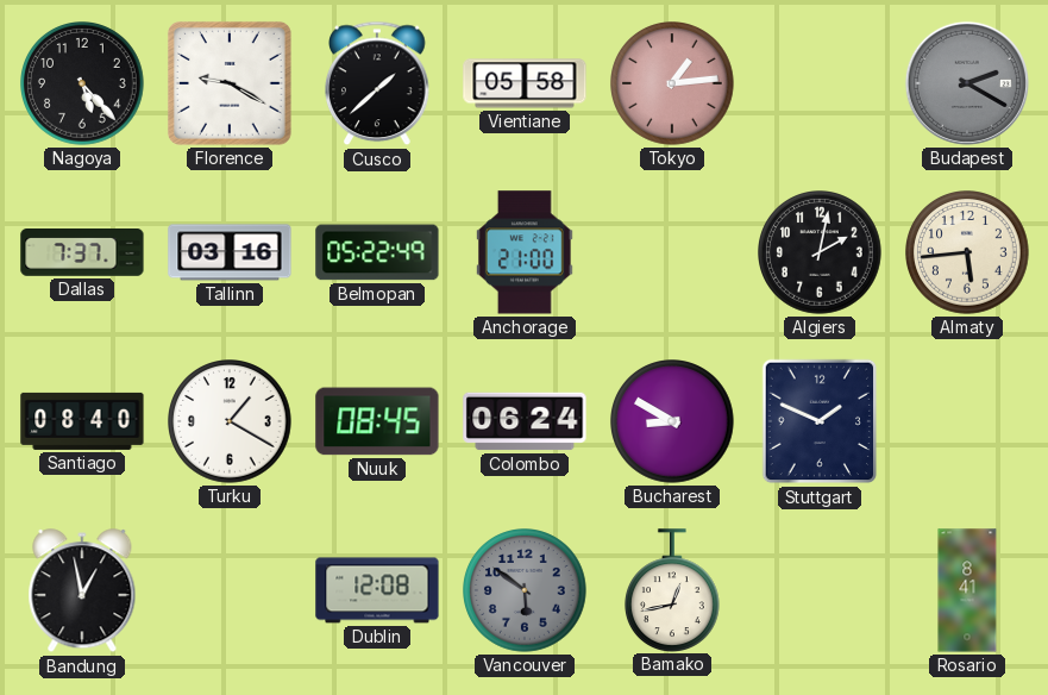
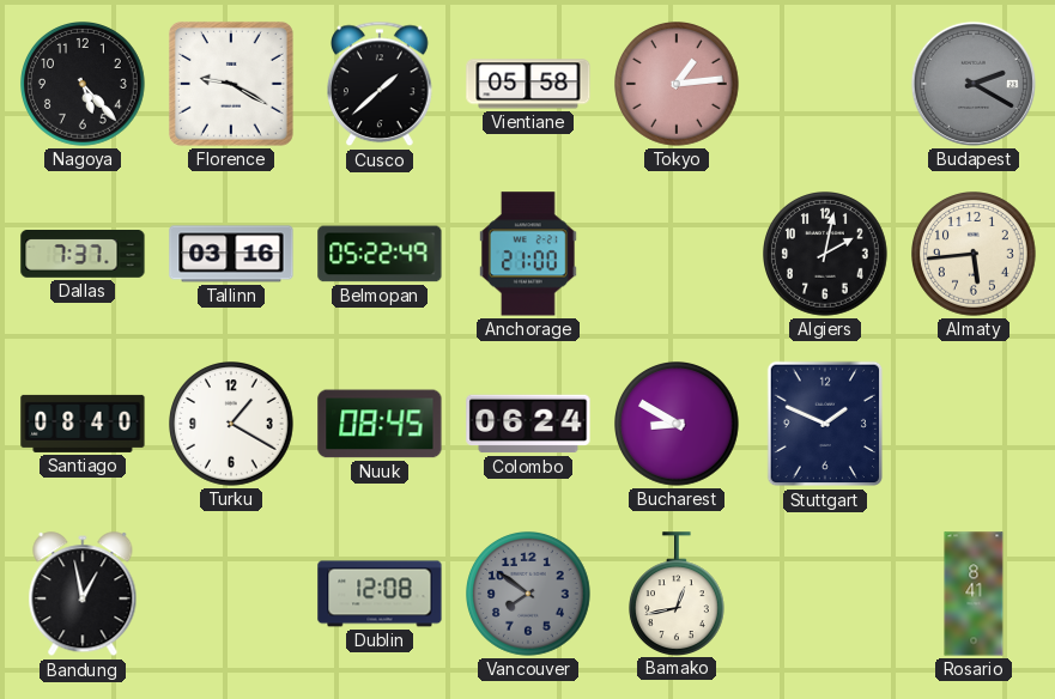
Vancouver: 5:51 -> 7:51
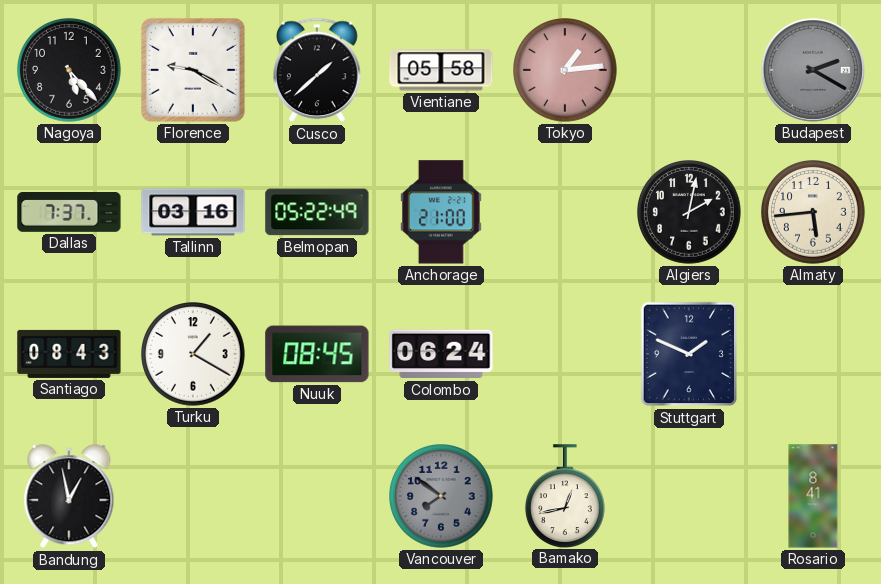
Santiago: 08:40 -> 08:43
Bucharest: 8:50 -> none
Dublin: 12:08 -> none
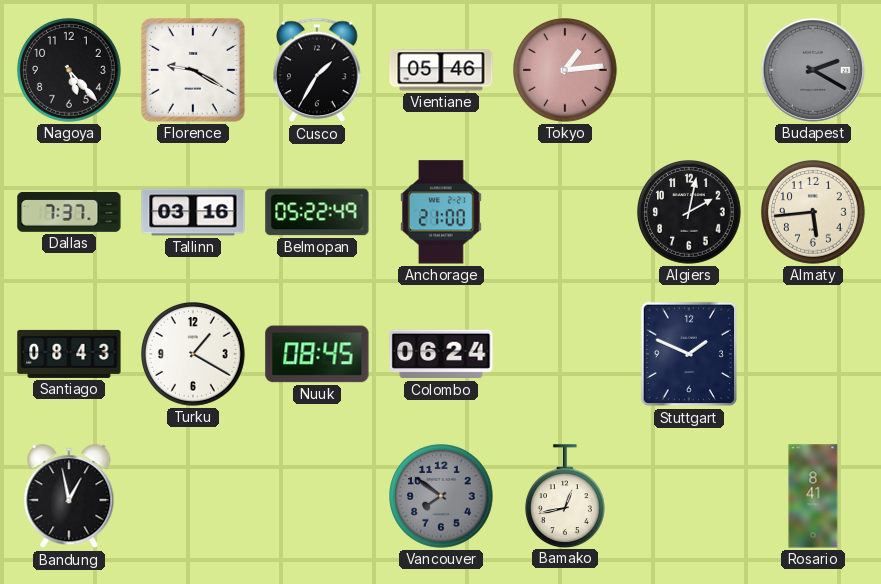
Cusco: 1:38 -> 1:35
Vientiane: 05:58 -> 05:46
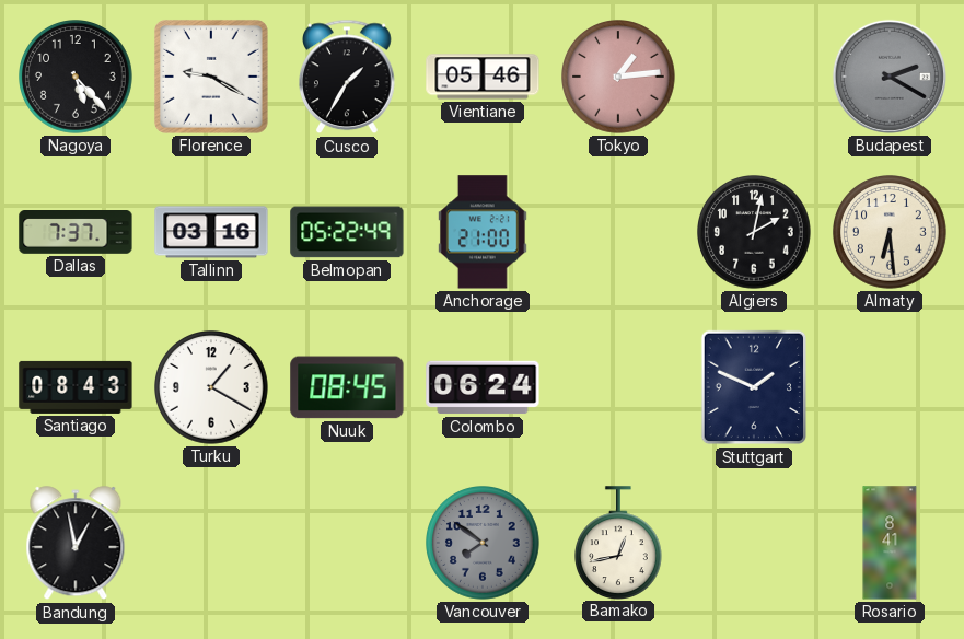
Almaty: 5:44 -> 6:29
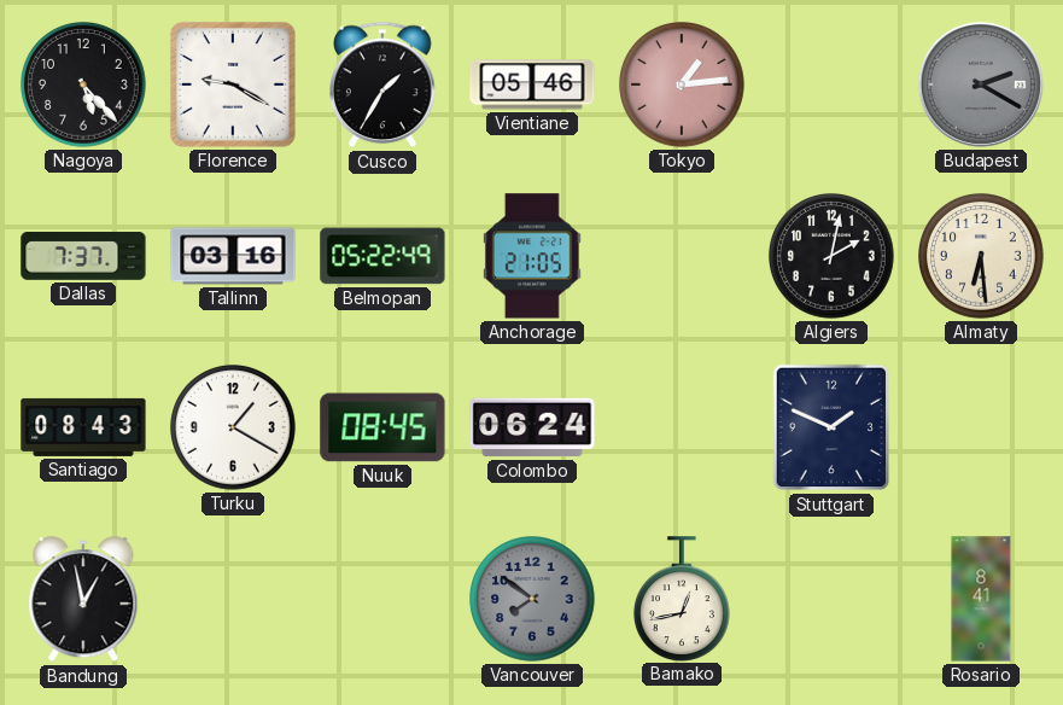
Anchorage: 21:00 -> 21:05
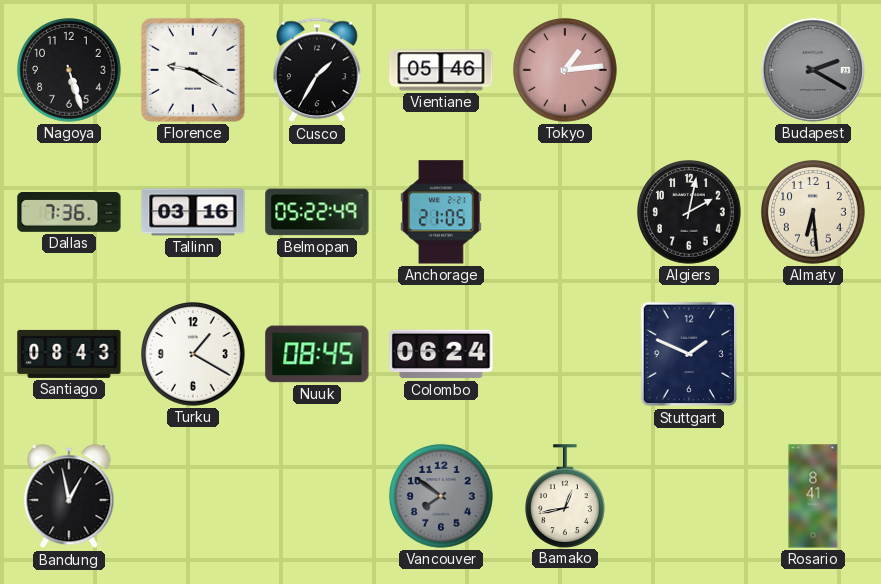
Nagoya: 5:23 -> 5:27
Dallas: 7:37 -> 7:36
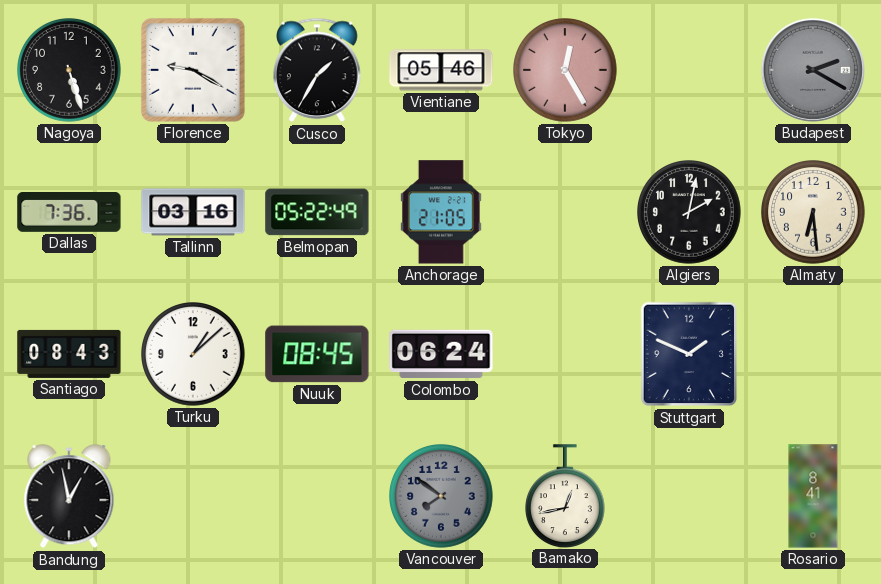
Tokyo: 1:14 -> 12:25
Turku: 1:20 -> 1:08
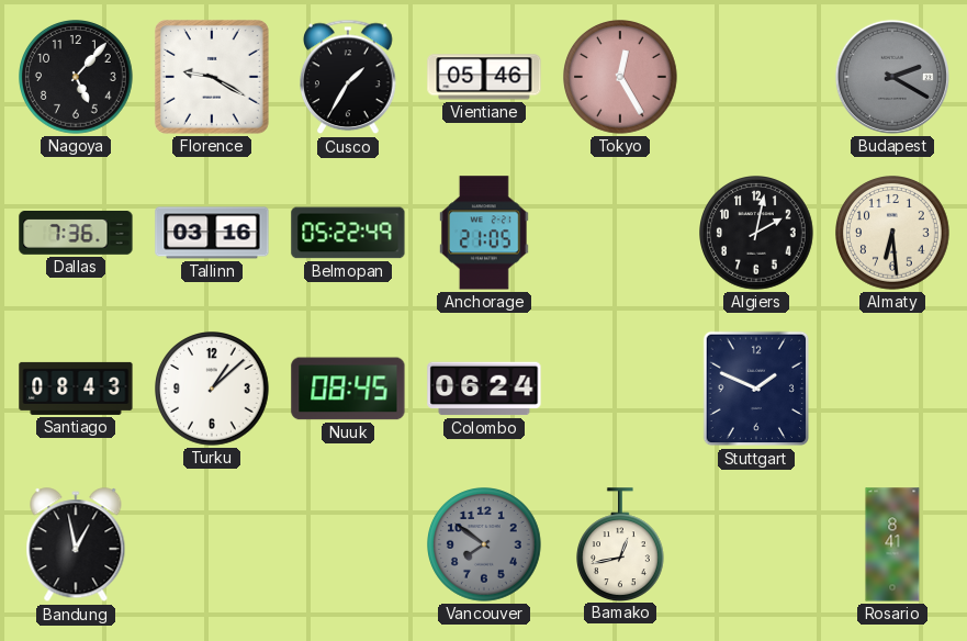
Nagoya: 5:27 -> 5:07
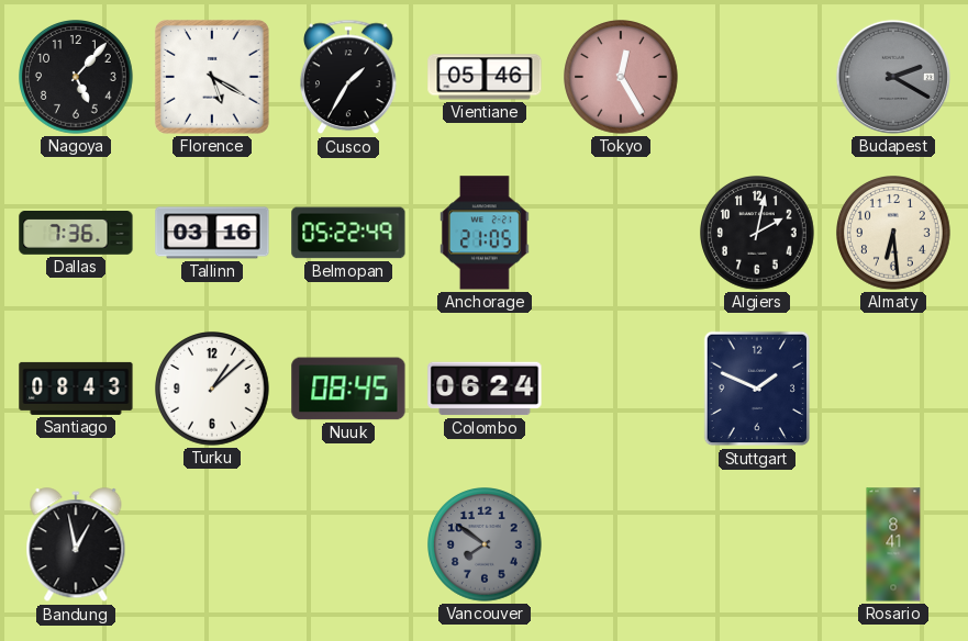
Florence: 9:20 -> 5:20
Bamako: 12:43 -> none
